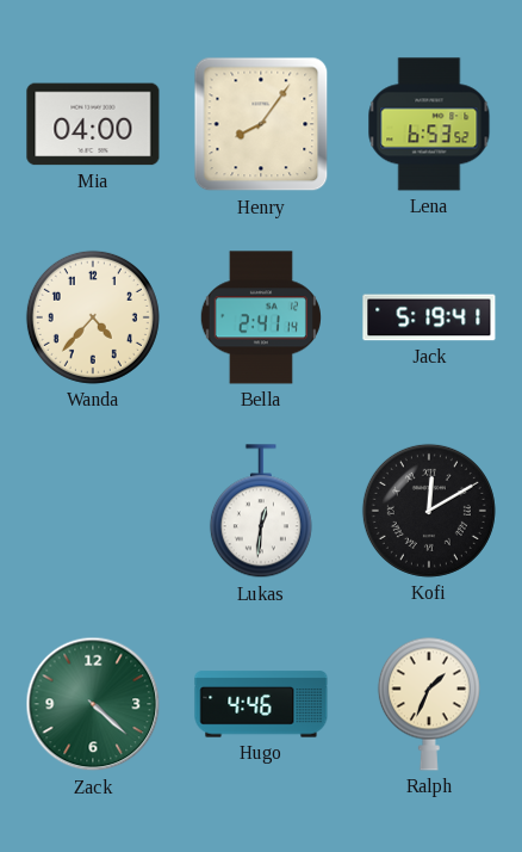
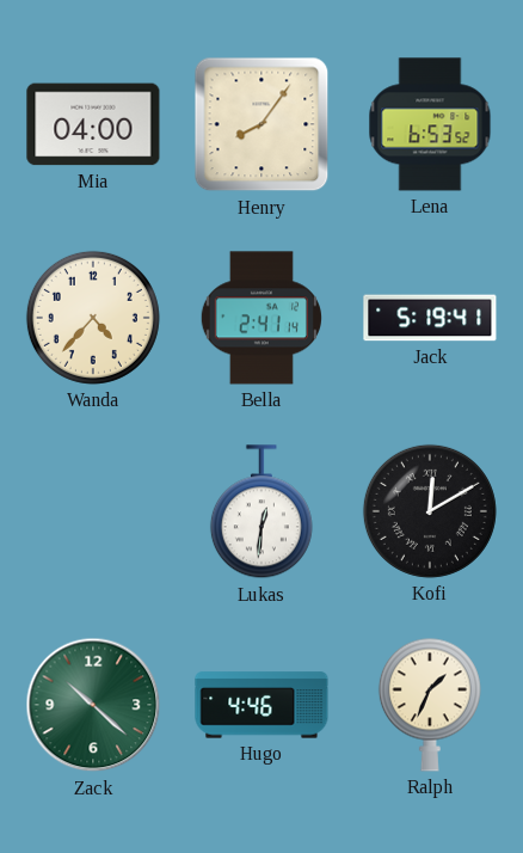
Zack: 4:22 -> 10:22
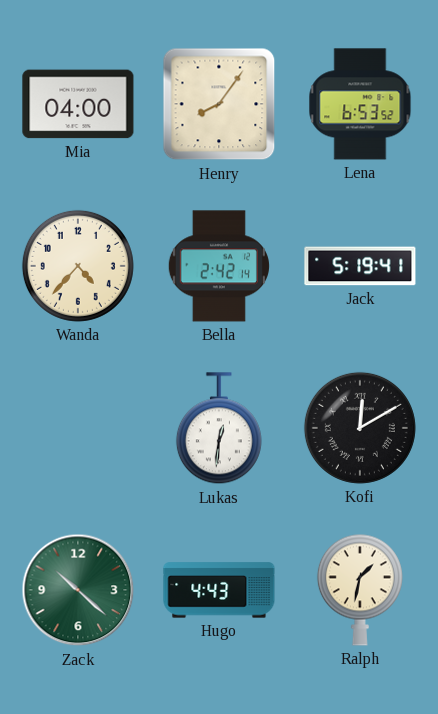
Bella: 2:41 -> 2:42
Hugo: 4:46 -> 4:43
Ralph: 1:34 -> 1:32
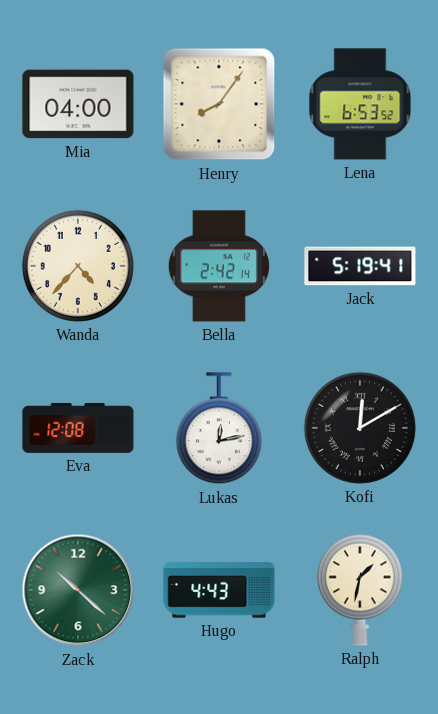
Eva: none -> 12:08
Lukas: 12:31 -> 12:13
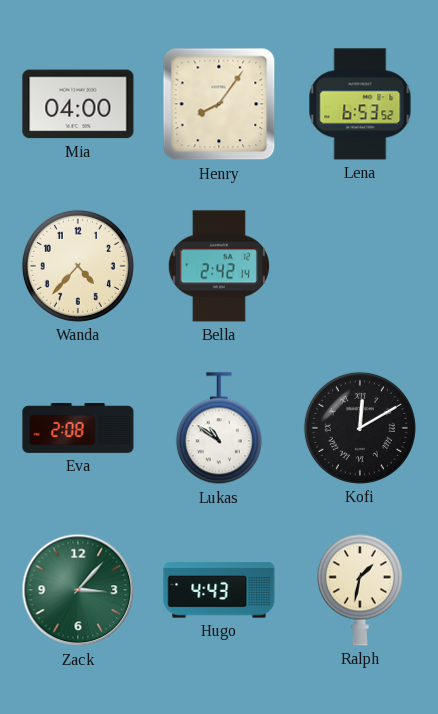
Jack: 5:19 -> none
Eva: 12:08 -> 2:08
Lukas: 12:13 -> 10:51
Zack: 10:22 -> 3:07
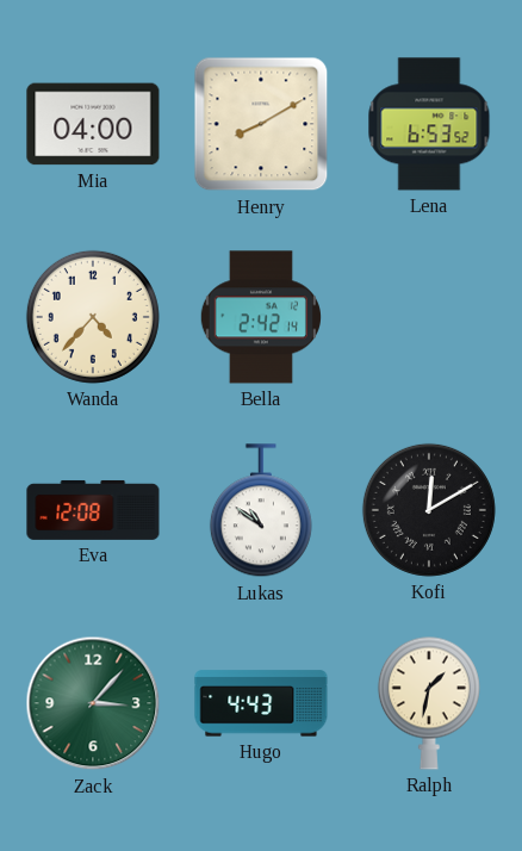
Henry: 8:06 -> 8:10
Eva: 2:08 -> 12:08
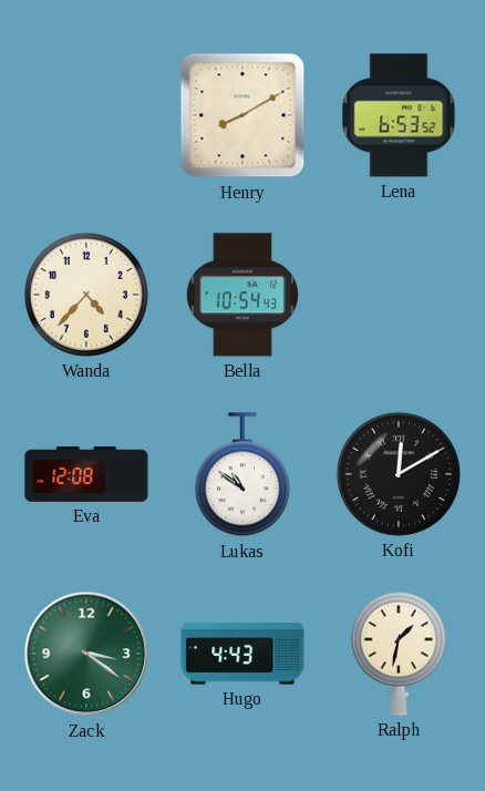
Mia: 04:00 -> none
Bella: 2:42 -> 10:54
Zack: 3:07 -> 3:21
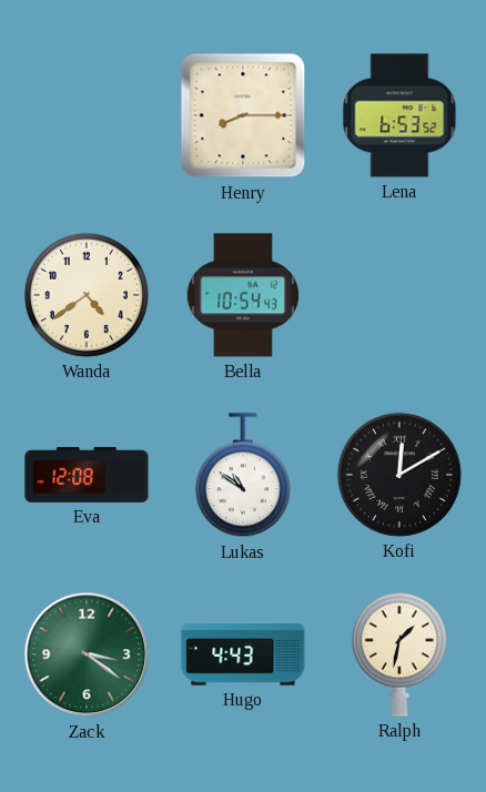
Henry: 8:10 -> 8:15
Wanda: 4:37 -> 4:39
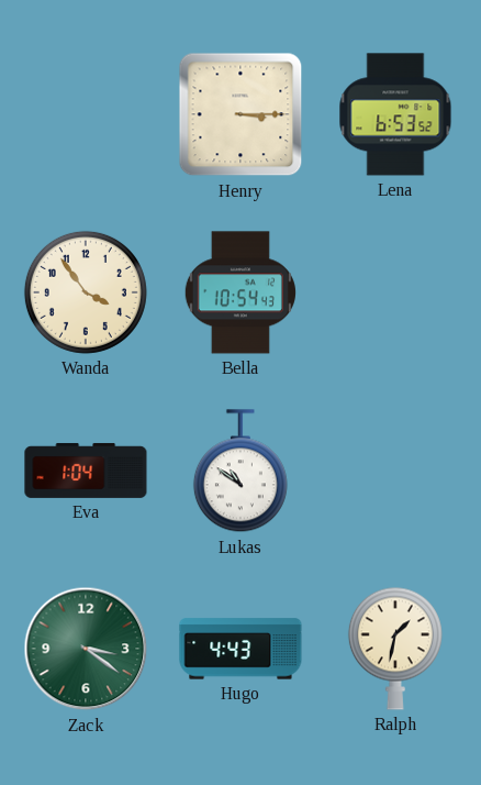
Henry: 8:15 -> 3:15
Wanda: 4:39 -> 3:54
Eva: 12:08 -> 1:04
Kofi: 12:10 -> none
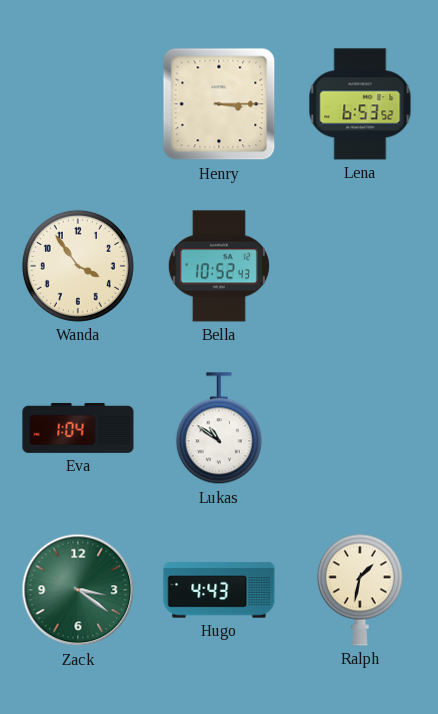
Bella: 10:54 -> 10:52
